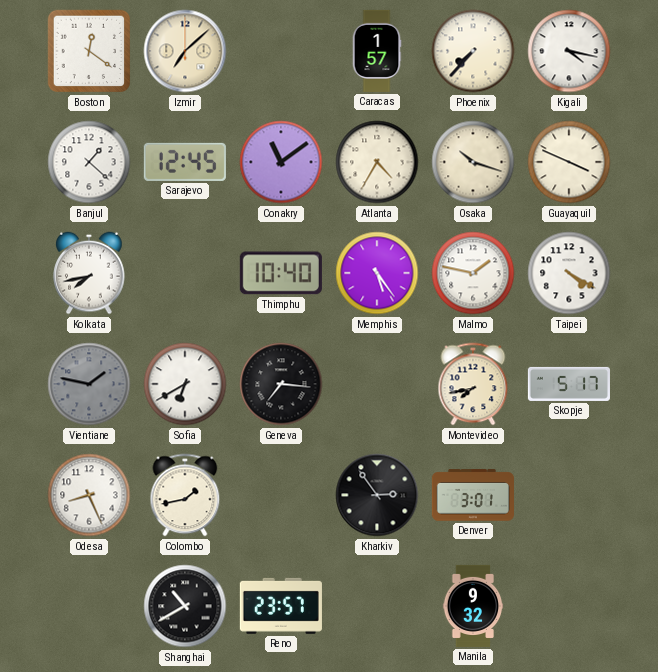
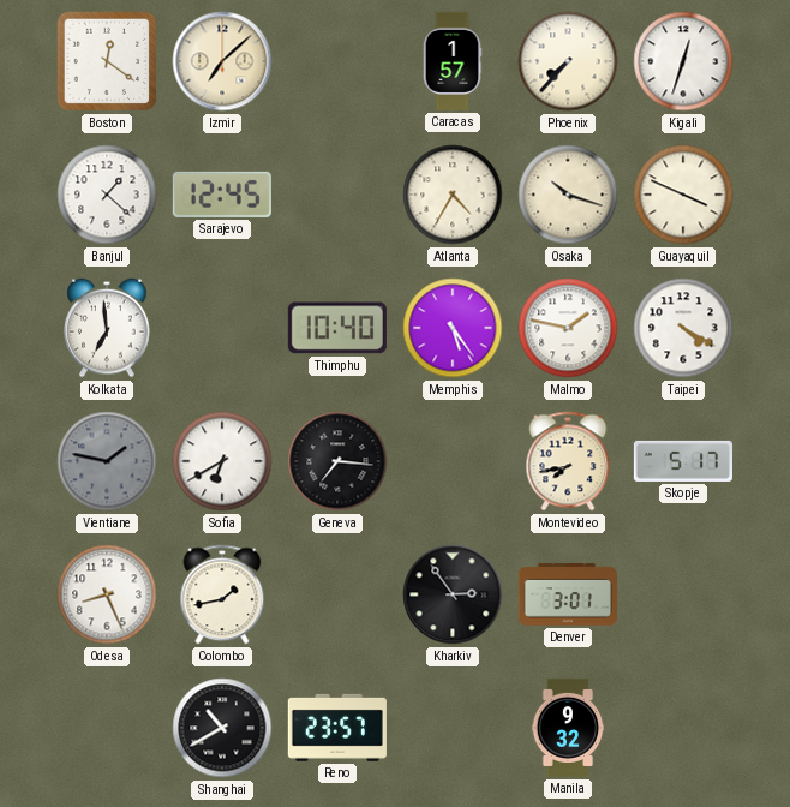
Kigali: 4:17 -> 12:33
Conakry: 11:09 -> none
Kolkata: 7:43 -> 6:59
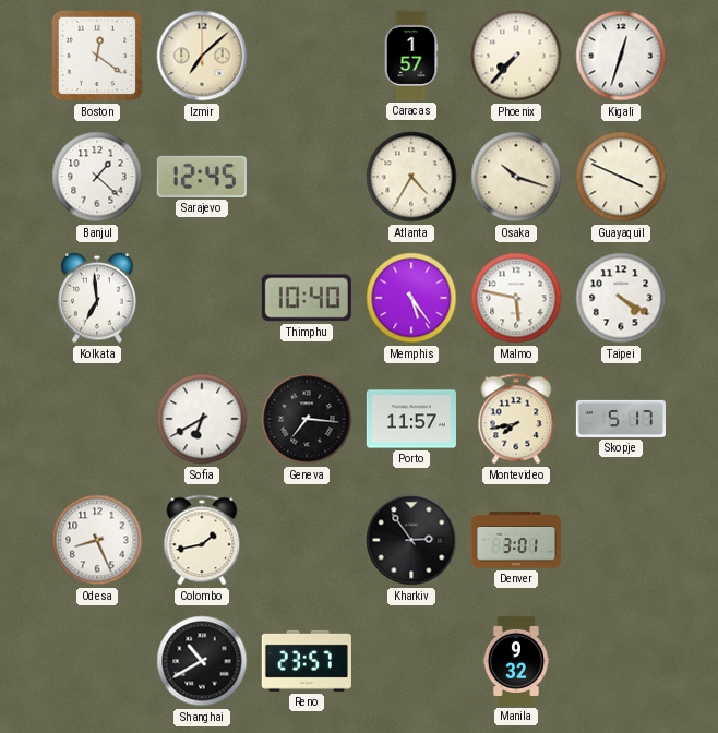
Malmo: 1:47 -> 5:47
Vientiane: 1:47 -> none
Porto: none -> 11:57
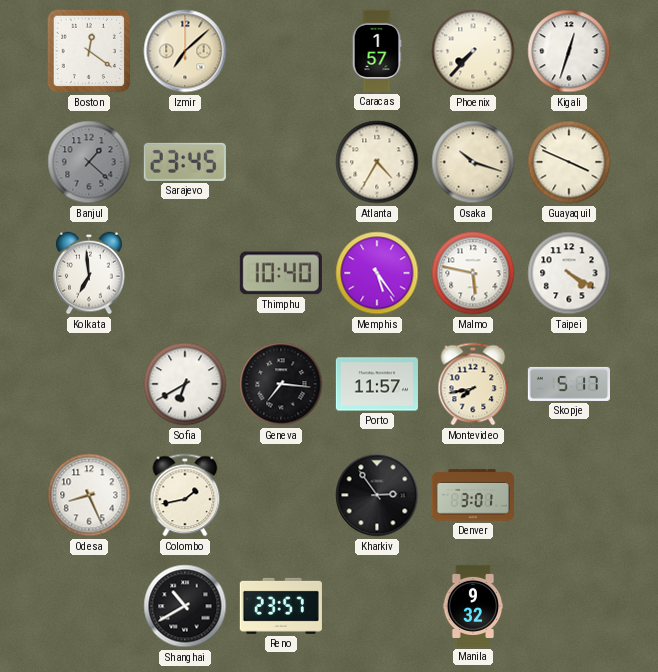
Banjul dial: white -> grey
Sarajevo: 12:45 -> 23:45
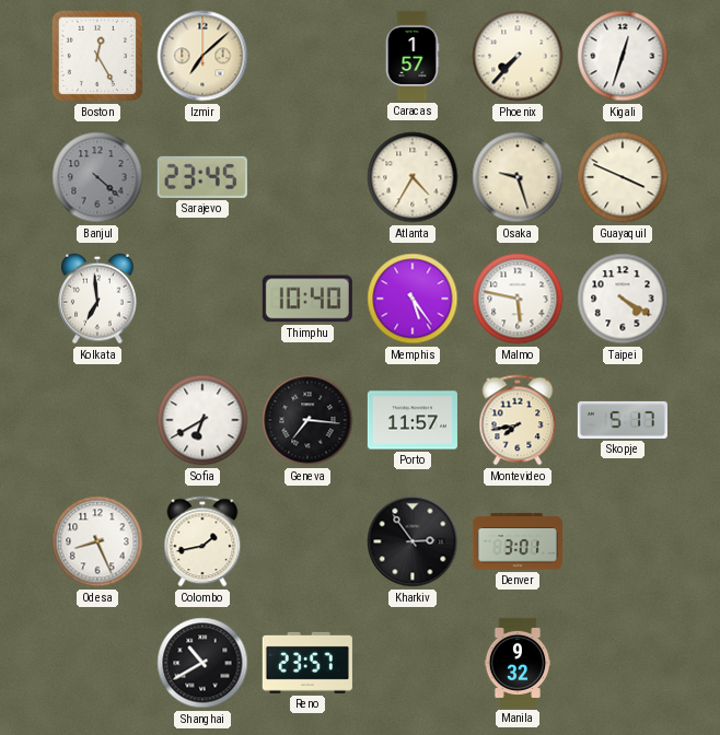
Boston: 12:21 -> 12:25
Banjul: 1:22 -> 4:22
Osaka: 10:18 -> 9:27
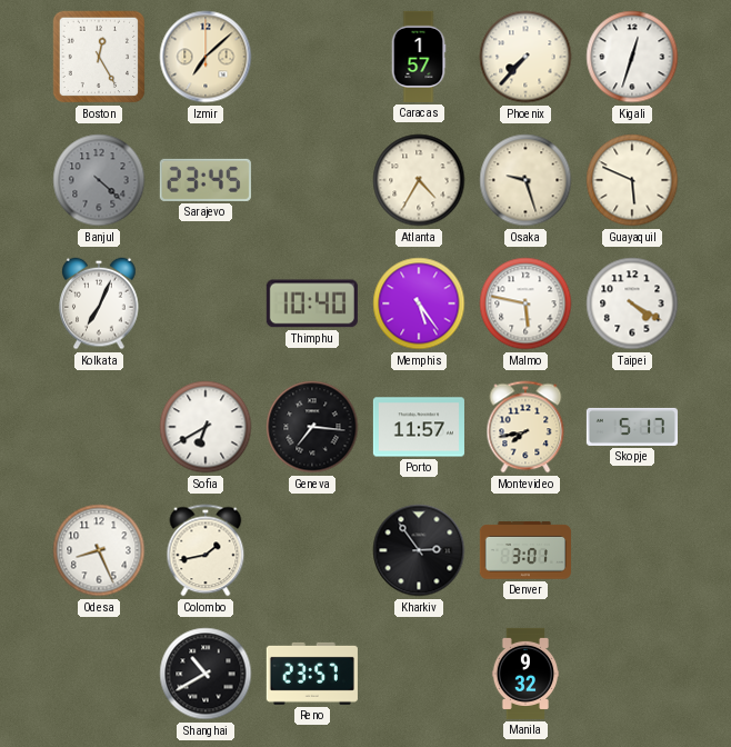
Guayaquil: 3:49 -> 5:49
Kolkata: 6:59 -> 7:04
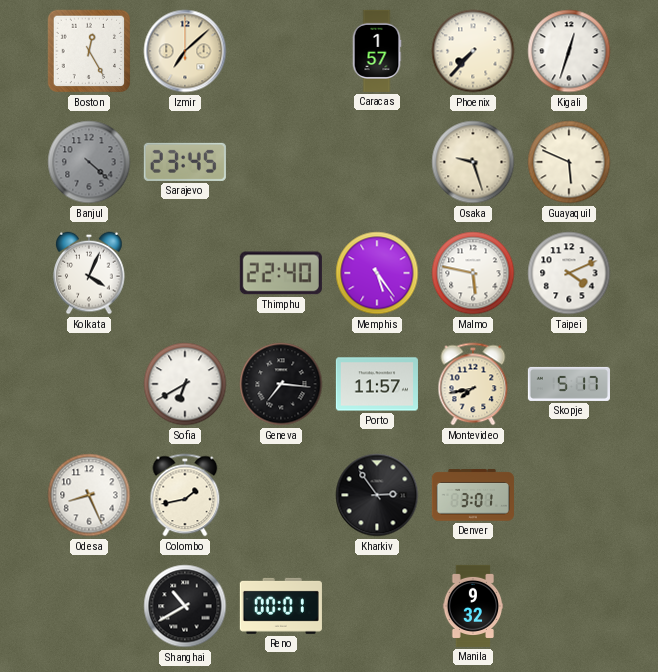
Atlanta: 4:35 -> none
Kolkata: 7:04 -> 4:04
Thimphu: 10:40 -> 22:40
Taipei: 4:20 -> 4:11
Reno: 23:57 -> 00:01
